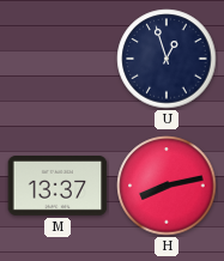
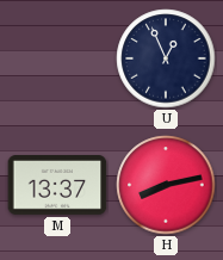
U: 12:57 -> 12:56
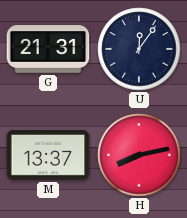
G: none -> 21:31
U: 12:56 -> 12:06
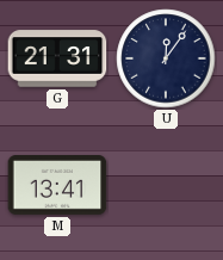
M: 13:37 -> 13:41
H: 8:13 -> none
